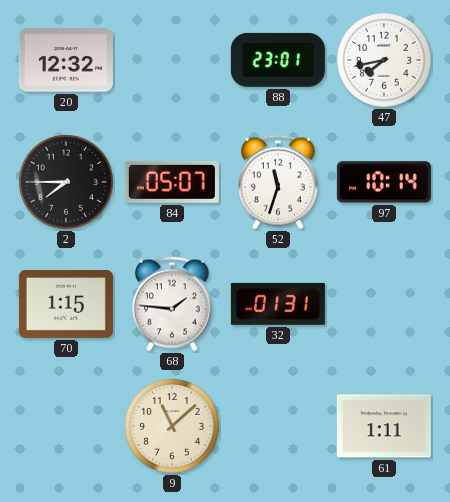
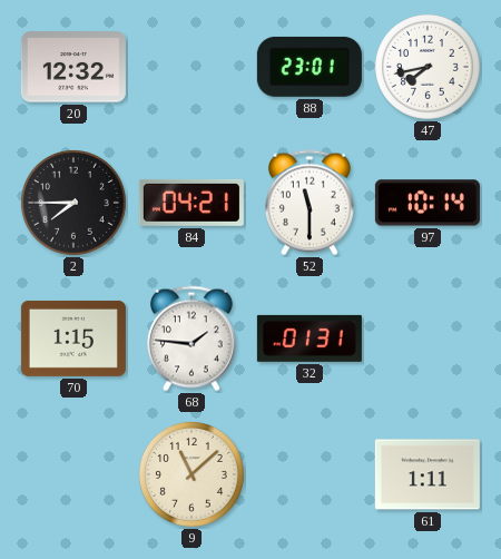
84: 05:07 -> 04:21
52: 11:33 -> 11:30
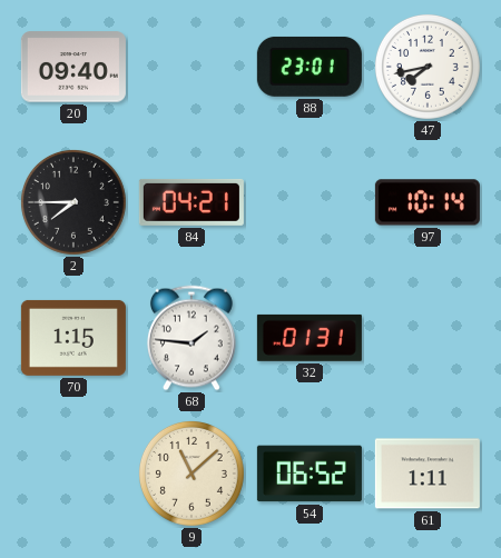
20: 12:32 -> 09:40
52: 11:30 -> none
54: none -> 06:52
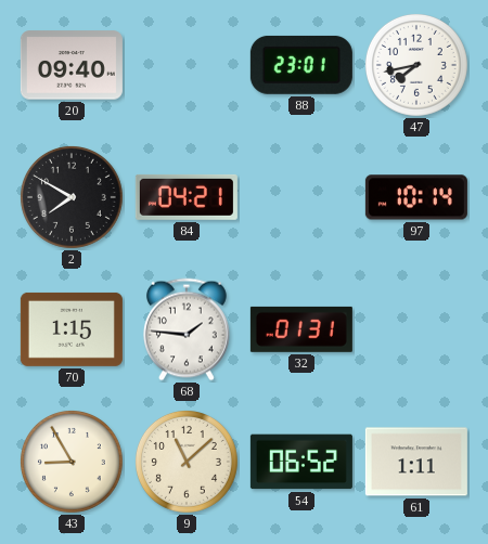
2: 7:45 -> 7:50
43: none -> 8:55
